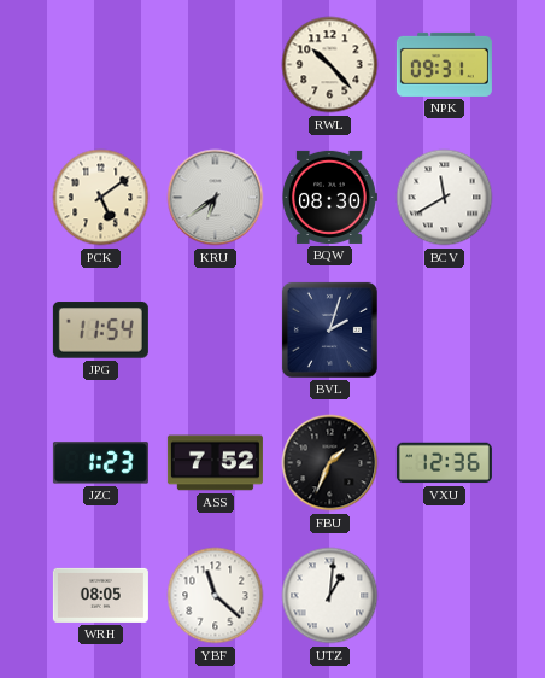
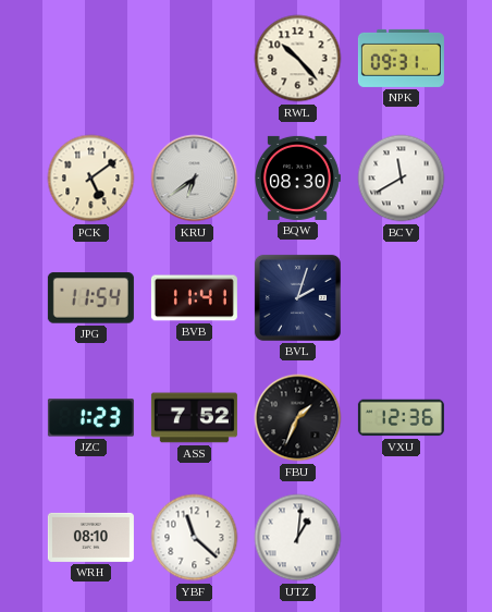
BVB: none -> 11:41
WRH: 08:05 -> 08:10
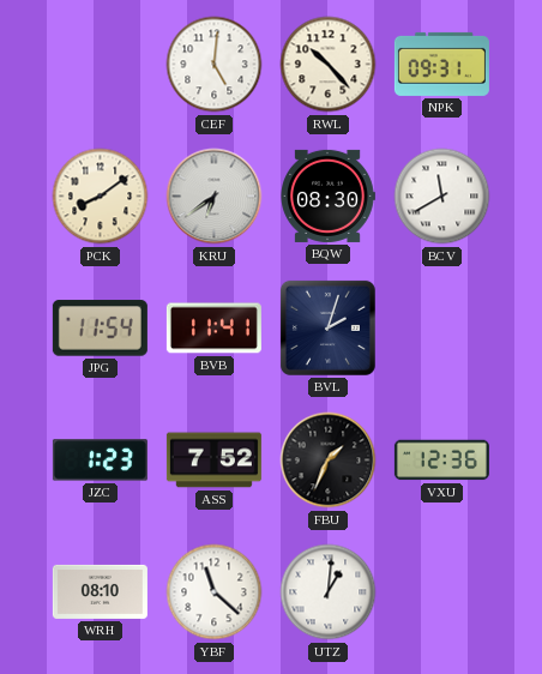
CEF: none -> 5:01
PCK: 5:09 -> 8:09
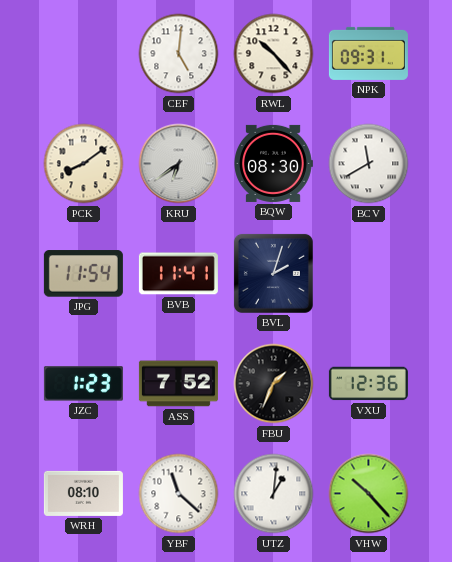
VHW: none -> 10:23
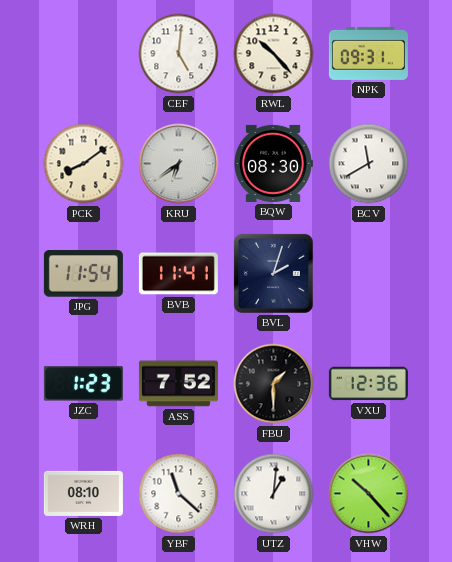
FBU: 1:34 -> 1:30
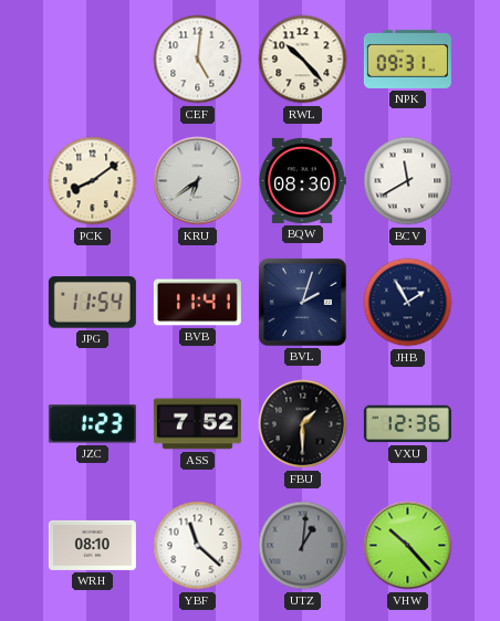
JHB: none -> 1:55
UTZ dial: white -> grey
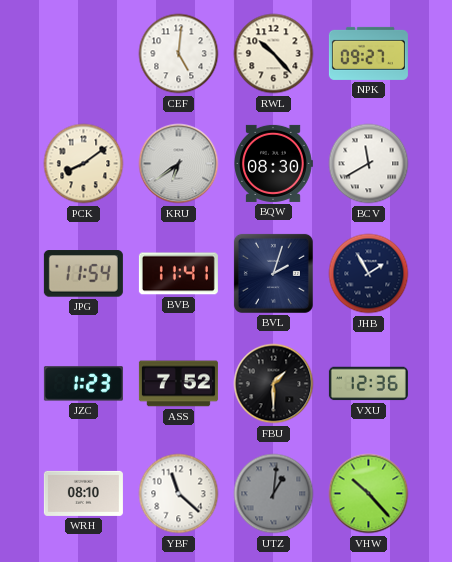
NPK: 09:31 -> 09:27
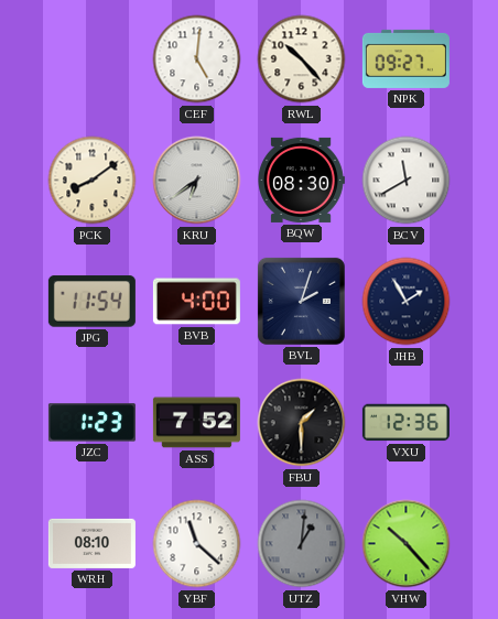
BVB: 11:41 -> 4:00
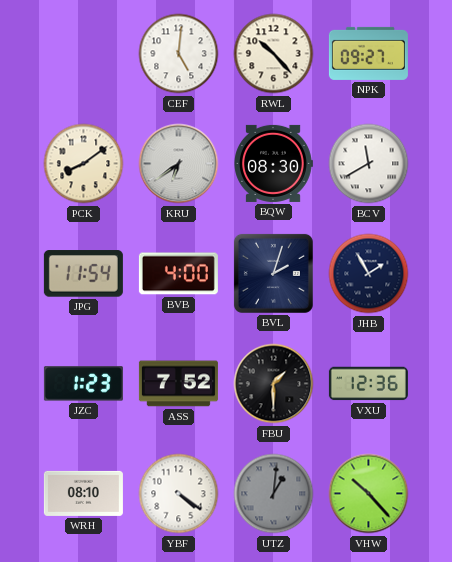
YBF: 11:22 -> 4:21
